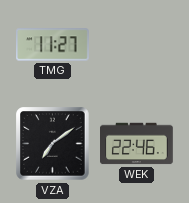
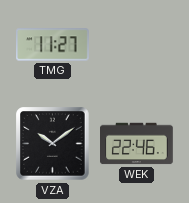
VZA: 7:09 -> 10:09
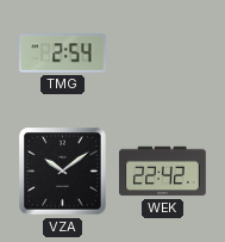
TMG: 11:27 -> 2:54
WEK: 22:46 -> 22:42
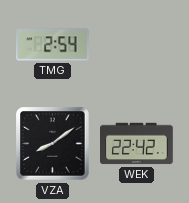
VZA: 10:09 -> 8:09
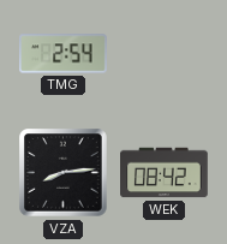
VZA: 8:09 -> 8:14
WEK: 22:42 -> 08:42
